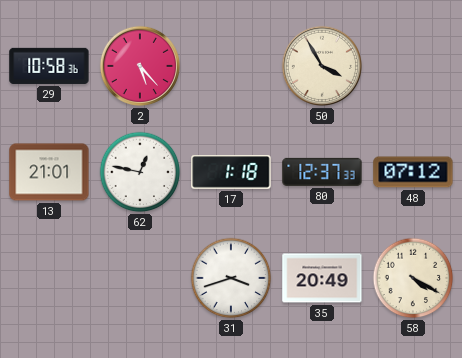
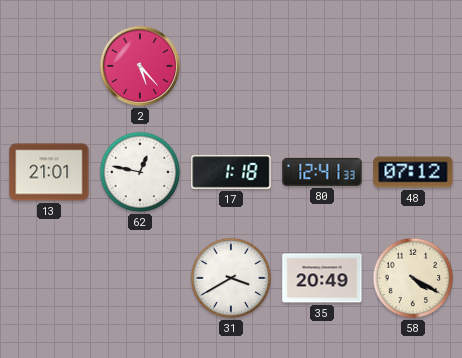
29: 10:58 -> none
50: 3:55 -> none
80: 12:37 -> 12:41
31: 3:42 -> 3:40
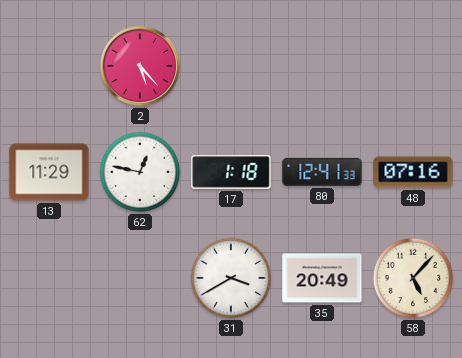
13: 21:01 -> 11:29
48: 07:12 -> 07:16
58: 4:20 -> 5:07
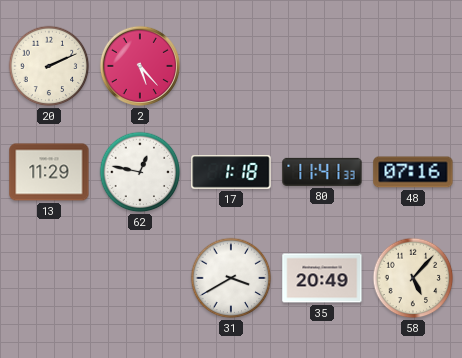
20: none -> 2:11
80: 12:41 -> 11:41
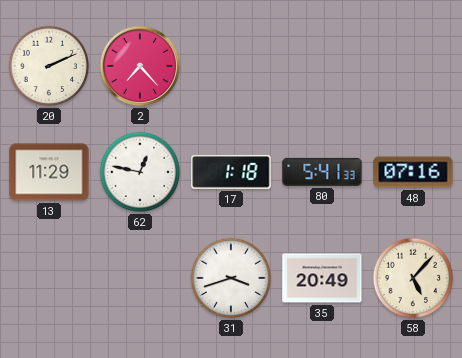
2: 5:23 -> 7:23
80: 11:41 -> 5:41
31: 3:40 -> 3:42
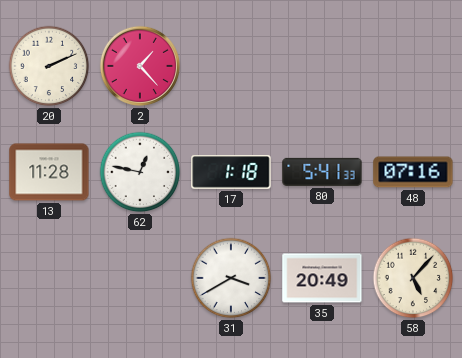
2: 7:23 -> 1:23
13: 11:29 -> 11:28
31: 3:42 -> 3:40
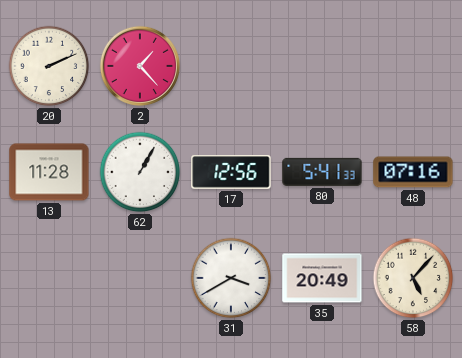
62: 12:47 -> 1:05
17: 1:18 -> 12:56
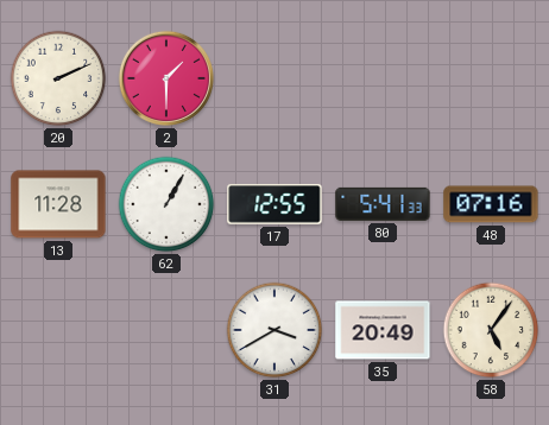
2: 1:23 -> 1:30
17: 12:56 -> 12:55
58: 5:07 -> 5:06
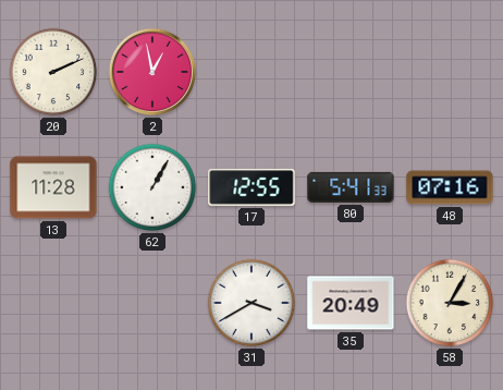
2: 1:30 -> 12:58
58: 5:06 -> 3:05
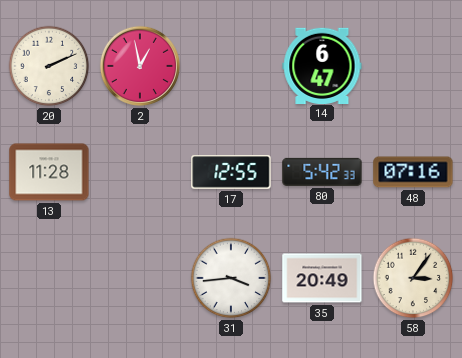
14: none -> 6:47
62: 1:05 -> none
80: 5:41 -> 5:42
31: 3:40 -> 3:44
58: 3:05 -> 3:06
